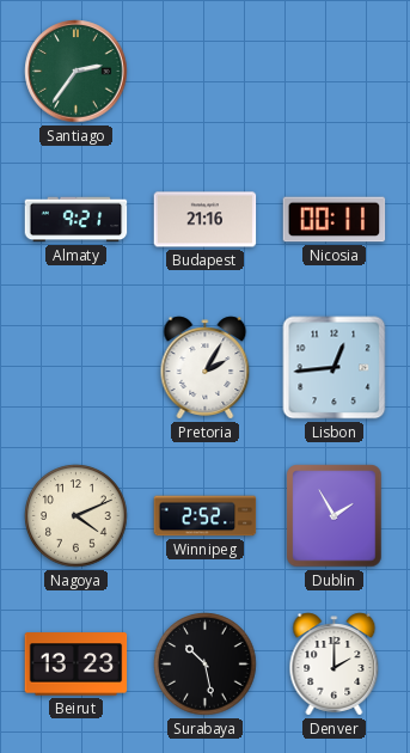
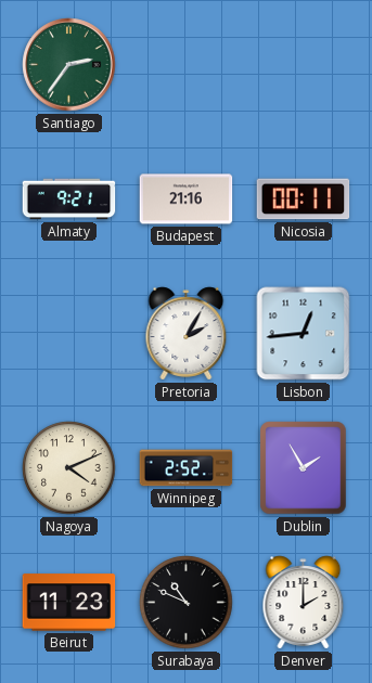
Beirut: 13:23 -> 11:23
Surabaya: 10:28 -> 10:49
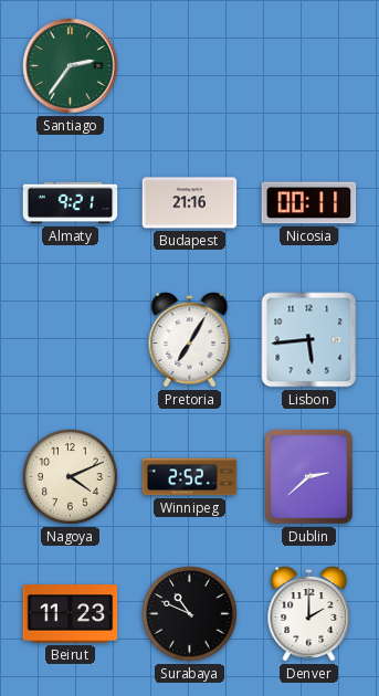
Pretoria: 2:05 -> 7:05
Lisbon: 12:44 -> 5:44
Dublin: 1:55 -> 2:38
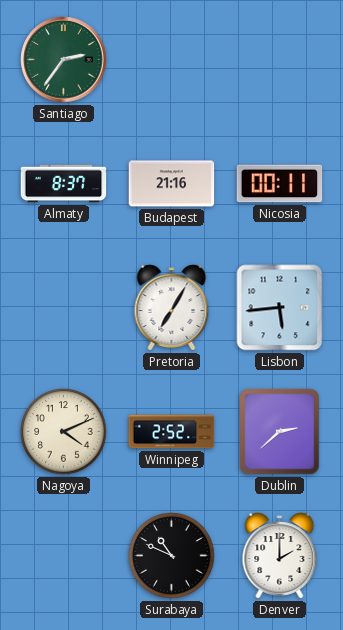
Almaty: 9:21 -> 8:37
Beirut: 11:23 -> none
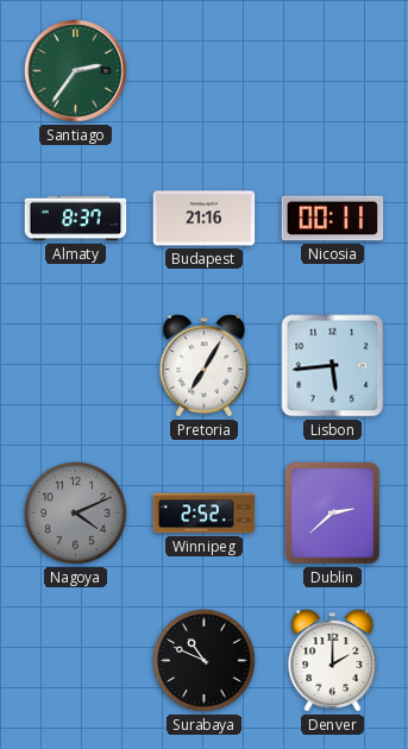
Nagoya dial: cream -> grey
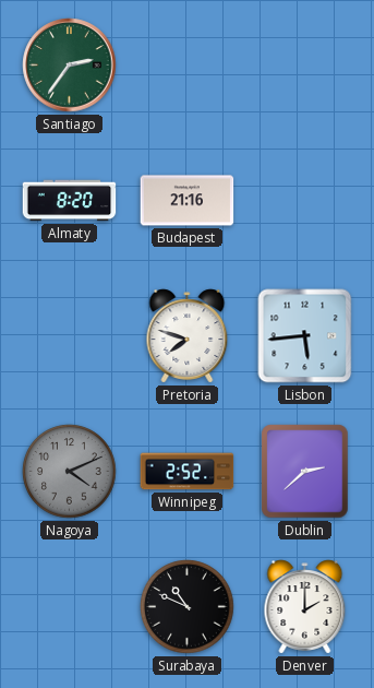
Almaty: 8:37 -> 8:20
Nicosia: 00:11 -> none
Pretoria: 7:05 -> 7:48
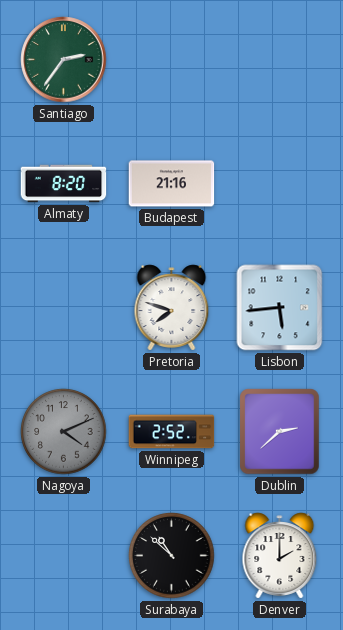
Surabaya: 10:49 -> 10:52
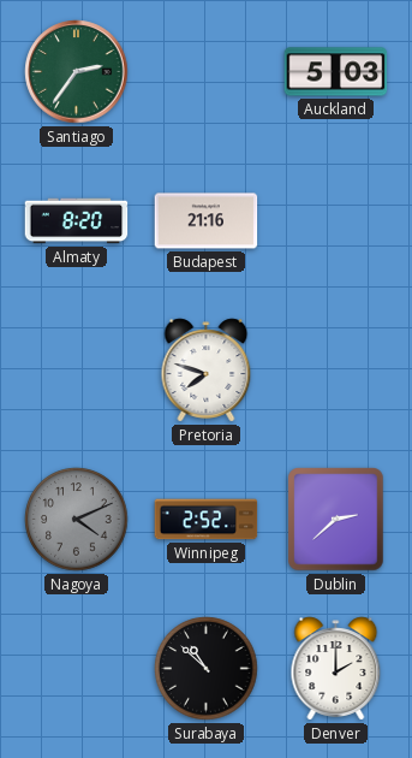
Auckland: none -> 5:03
Lisbon: 5:44 -> none
